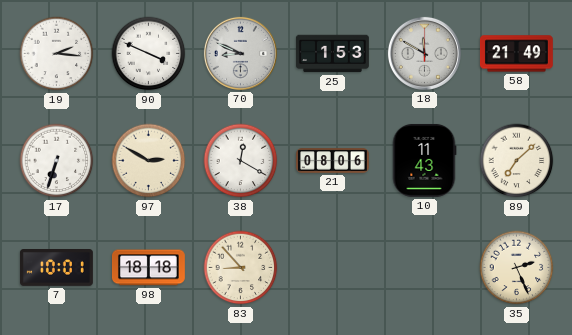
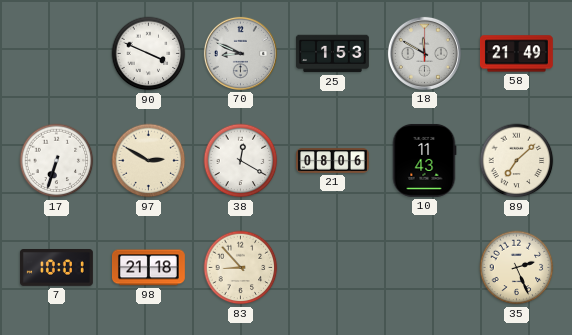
19: 2:16 -> none
98: 18:18 -> 21:18
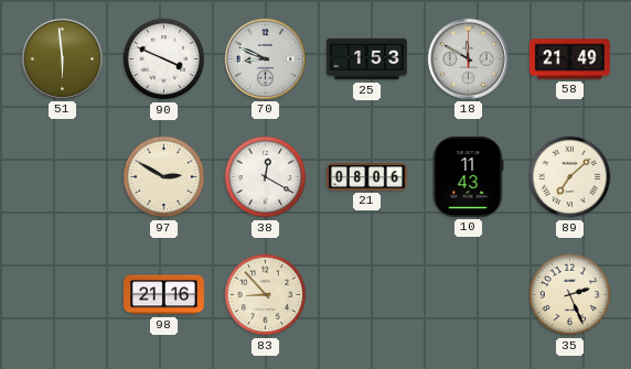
51: none -> 5:59
17: 6:33 -> none
7: 10:01 -> none
98: 21:18 -> 21:16
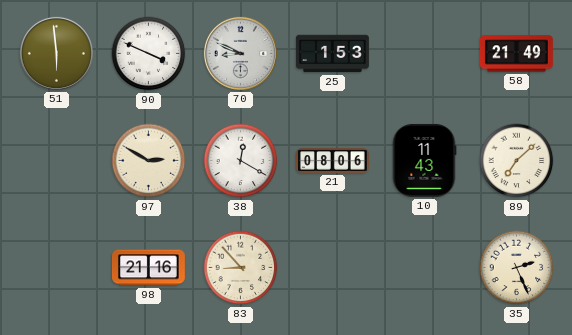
18: 11:50 -> none
